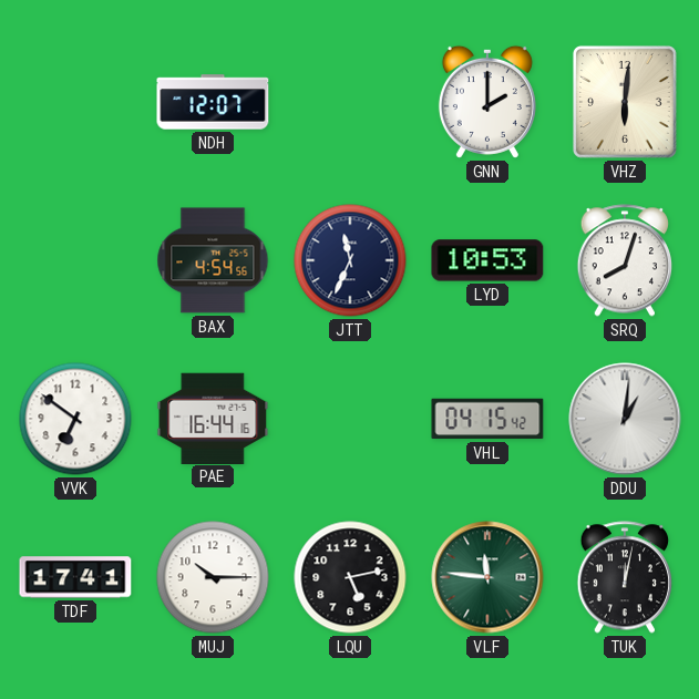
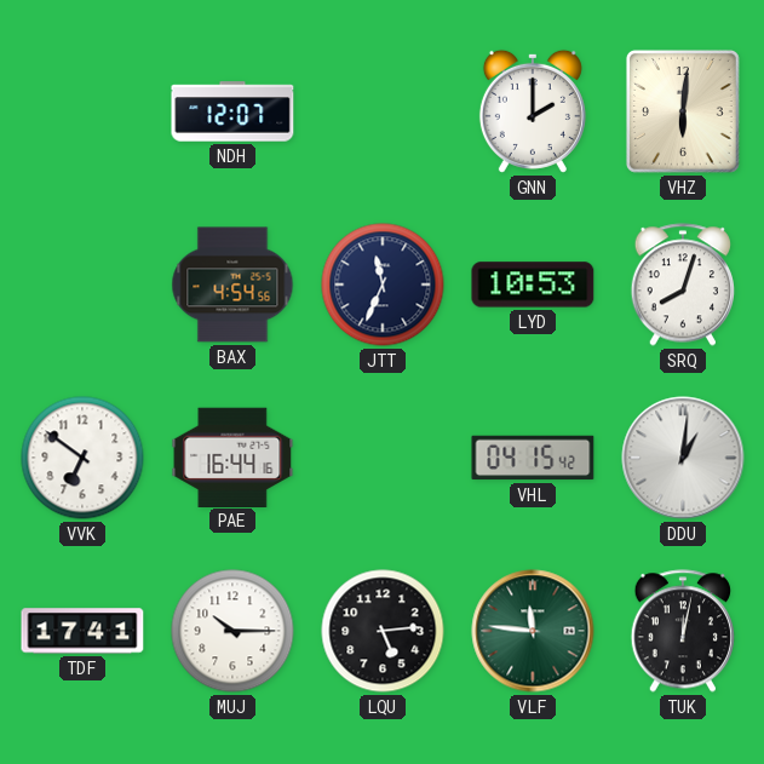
LQU: 5:13 -> 5:14
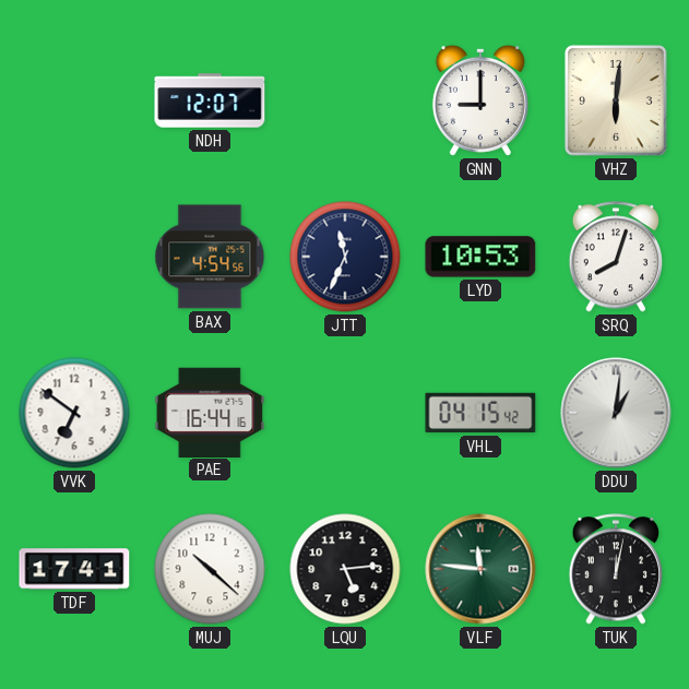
GNN: 2:00 -> 9:00
MUJ: 10:15 -> 10:22
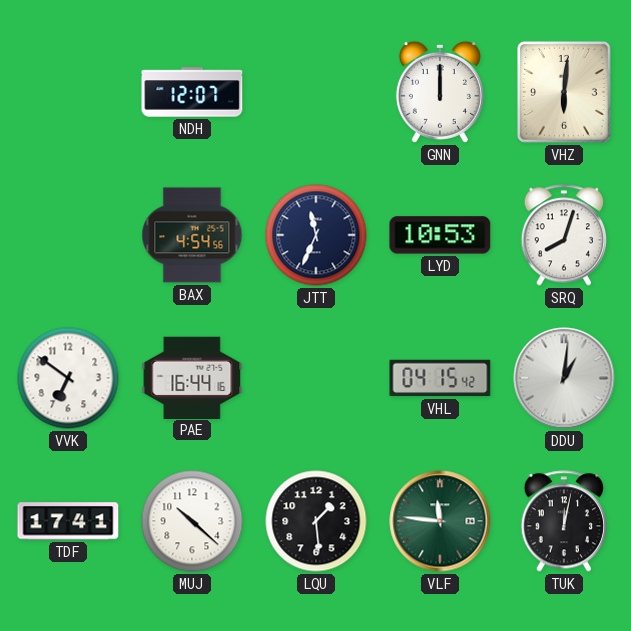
GNN: 9:00 -> 12:00
LQU: 5:14 -> 1:29
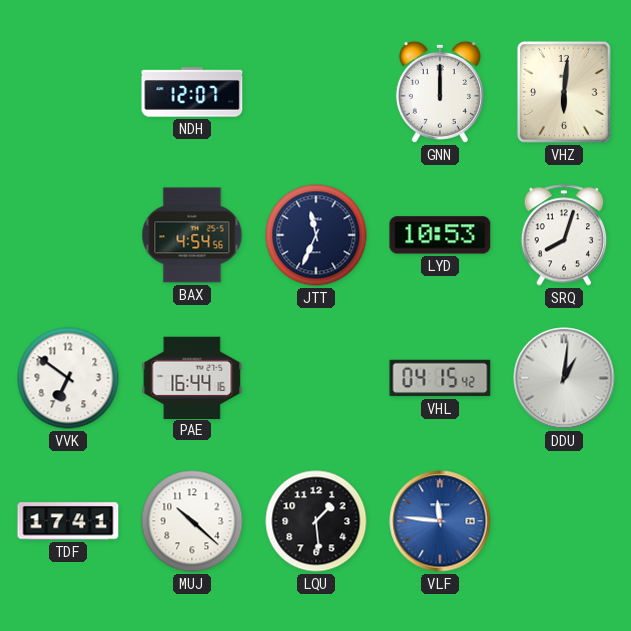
VLF dial: green -> blue
TUK: 12:02 -> none
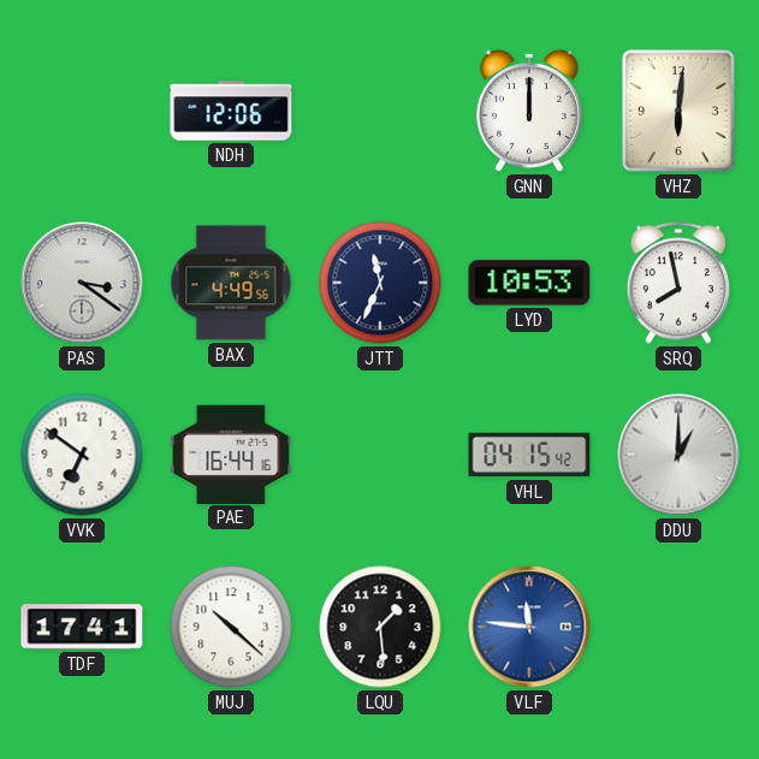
NDH: 12:07 -> 12:06
PAS: none -> 3:21
BAX: 4:54 -> 4:49
SRQ: 8:03 -> 7:58
DDU: 1:01 -> 1:00
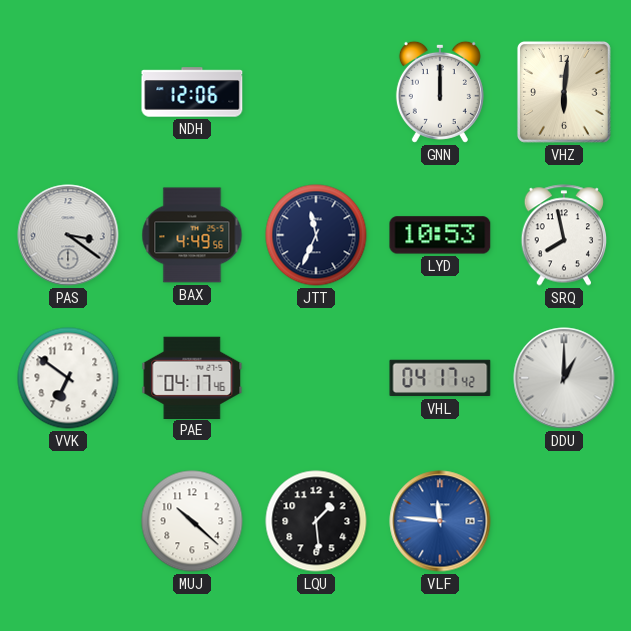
PAE: 16:44 -> 04:17
VHL: 04:15 -> 04:17
TDF: 17:41 -> none
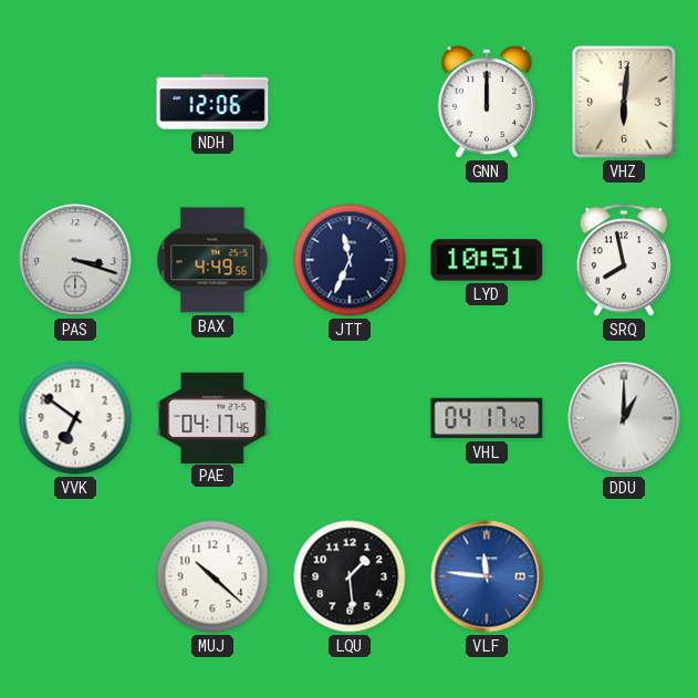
PAS: 3:21 -> 3:18
LYD: 10:53 -> 10:51
